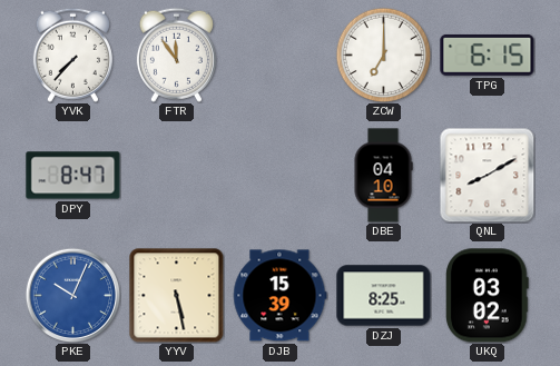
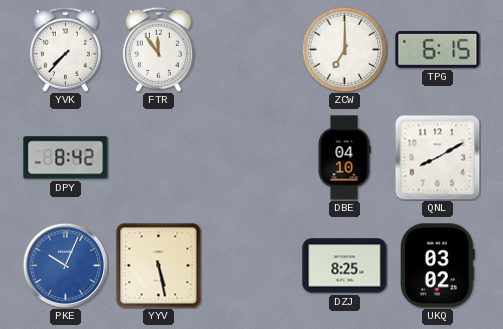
DPY: 8:47 -> 8:42
DJB: 15:39 -> none
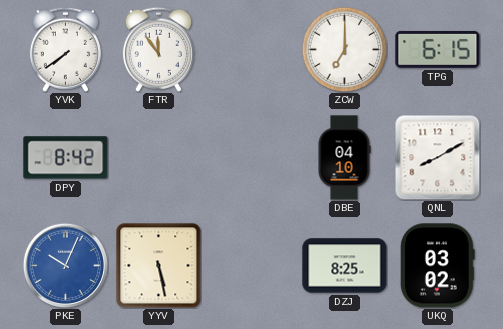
YVK: 7:37 -> 7:39
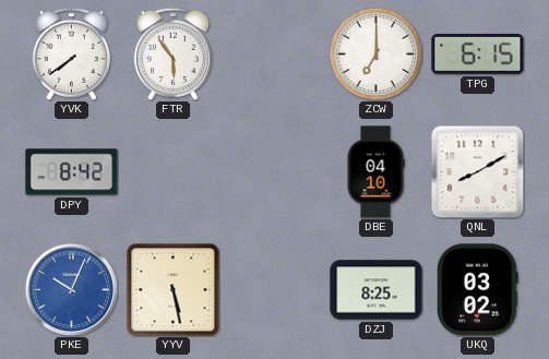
FTR: 11:54 -> 5:54
